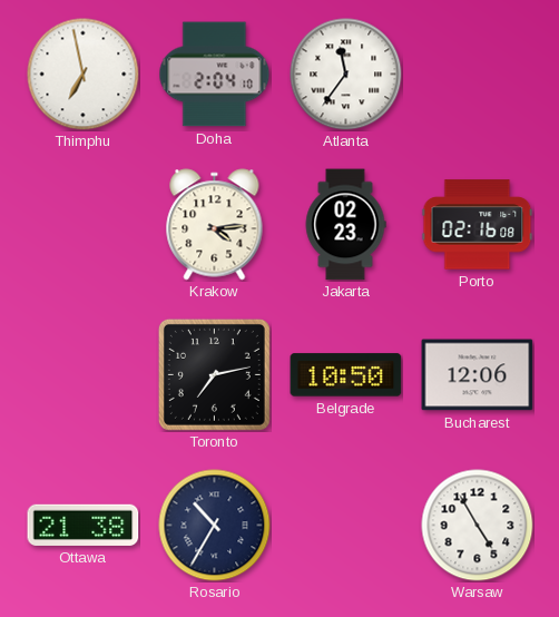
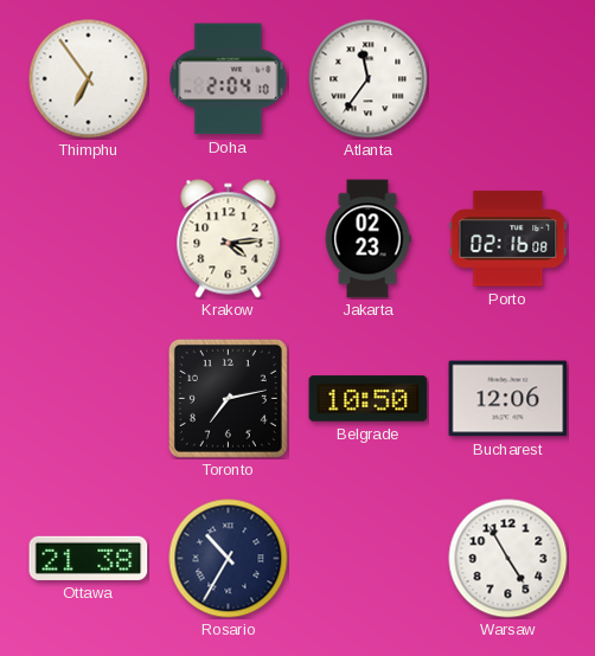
Thimphu: 6:58 -> 6:54
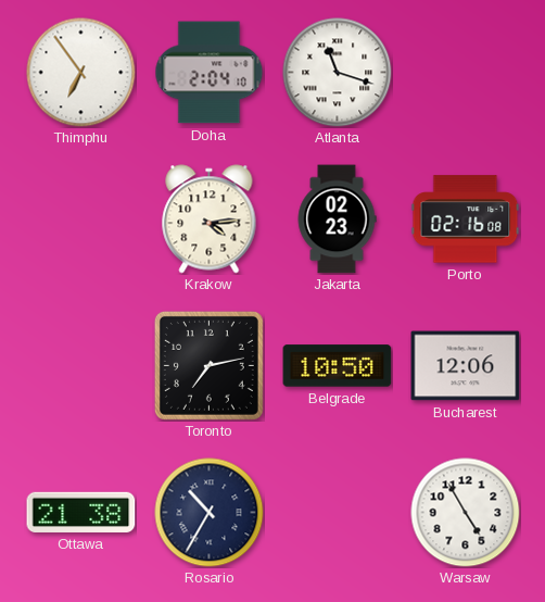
Atlanta: 11:36 -> 11:18
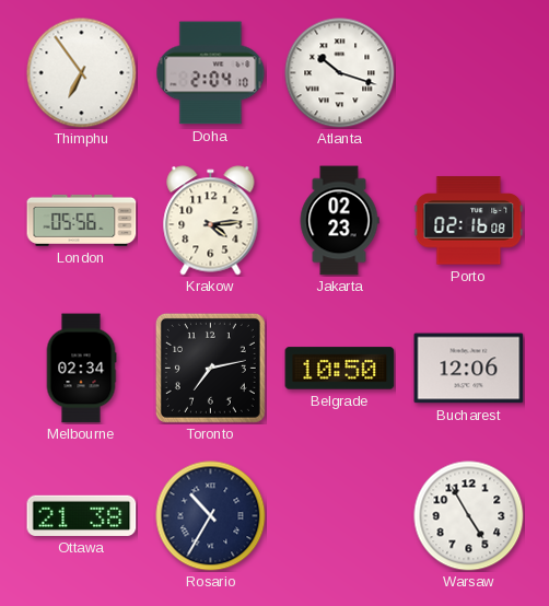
Atlanta: 11:18 -> 10:18
London: none -> 05:56
Melbourne: none -> 02:34
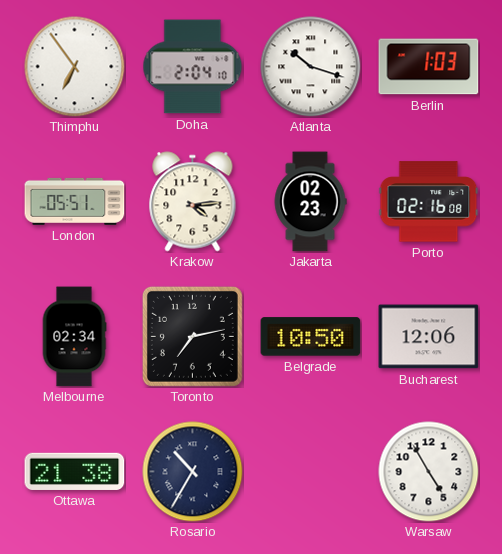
Berlin: none -> 1:03
London: 05:56 -> 05:51
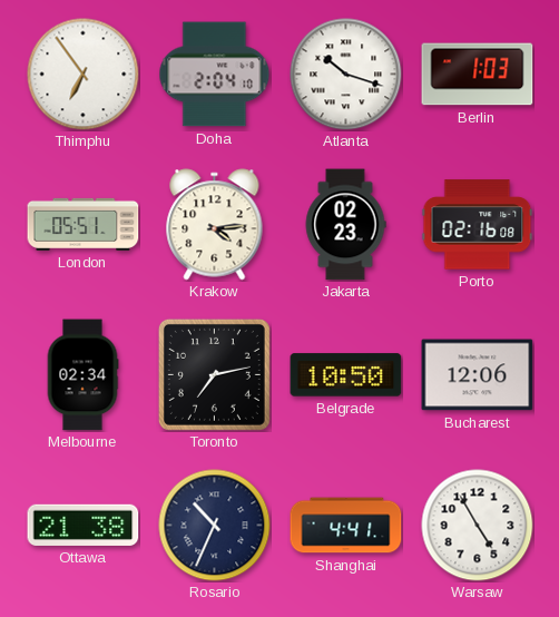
Rosario: 10:35 -> 10:34
Shanghai: none -> 4:41
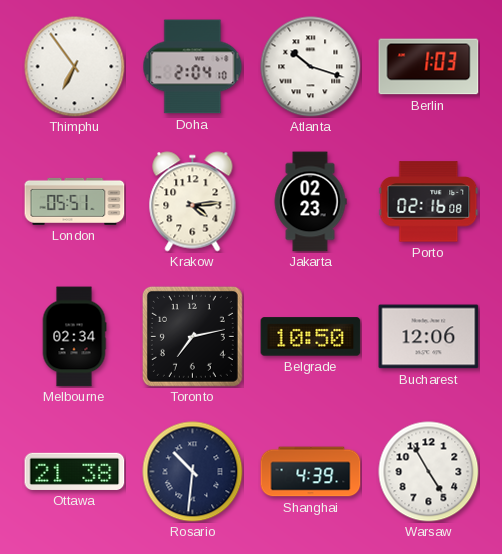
Rosario: 10:34 -> 10:31
Shanghai: 4:41 -> 4:39
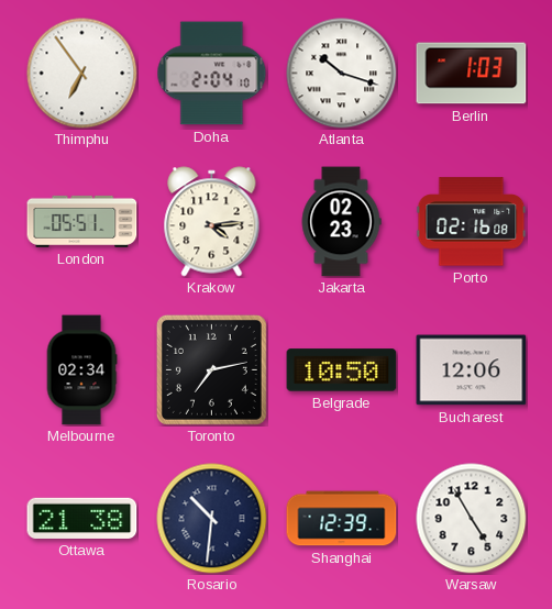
Shanghai: 4:39 -> 12:39
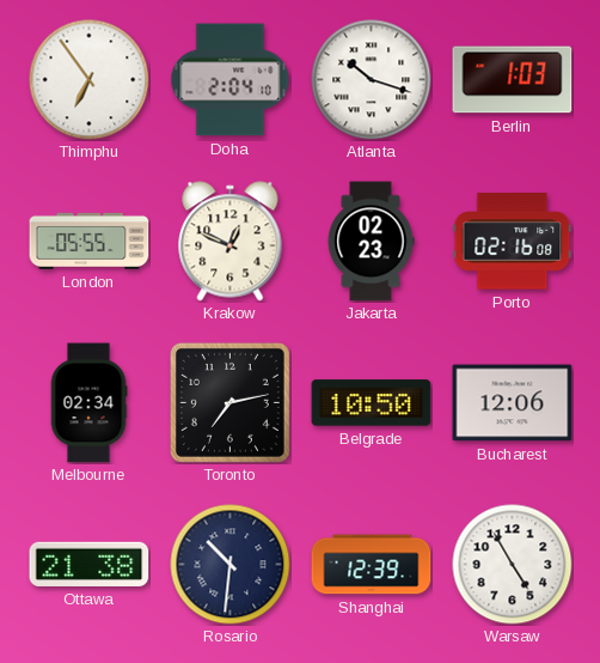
London: 05:51 -> 05:55
Krakow: 4:14 -> 12:49
